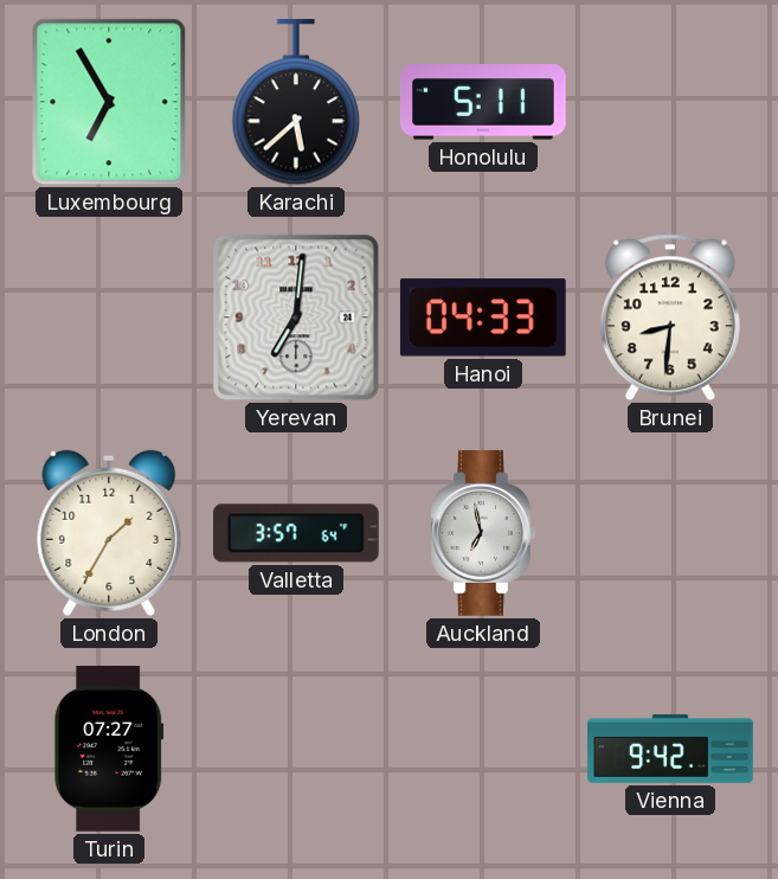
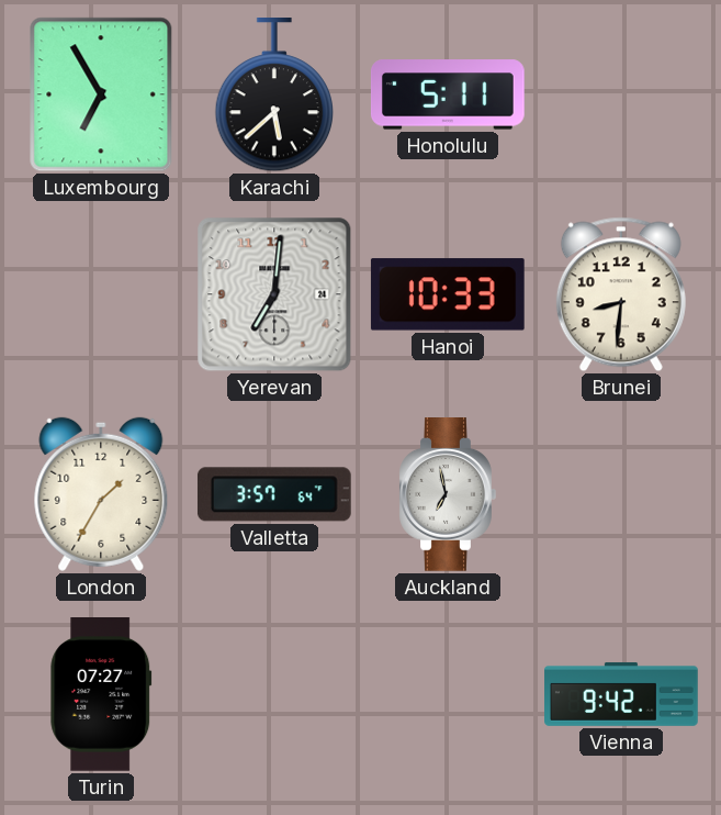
Hanoi: 04:33 -> 10:33
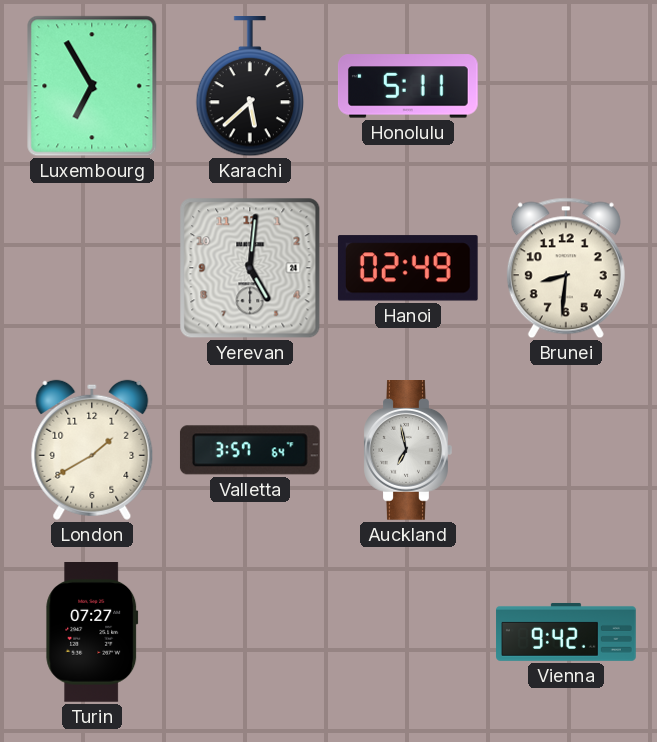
Yerevan: 7:01 -> 5:01
Hanoi: 10:33 -> 02:49
London: 1:35 -> 1:40
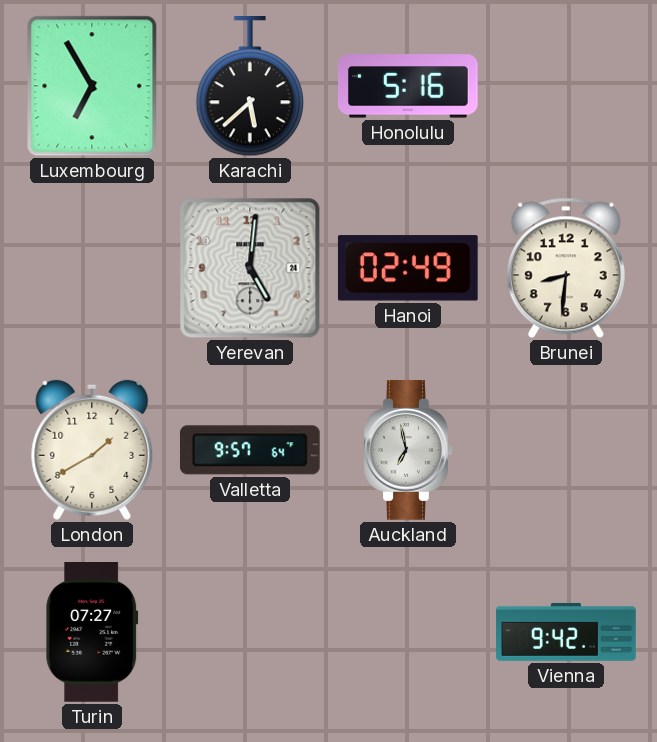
Honolulu: 5:11 -> 5:16
Valletta: 3:57 -> 9:57
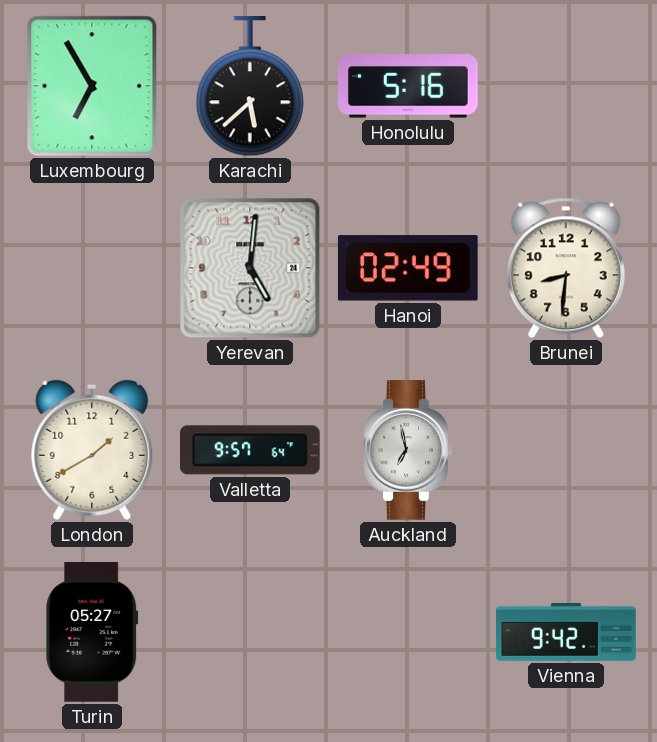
Turin: 07:27 -> 05:27
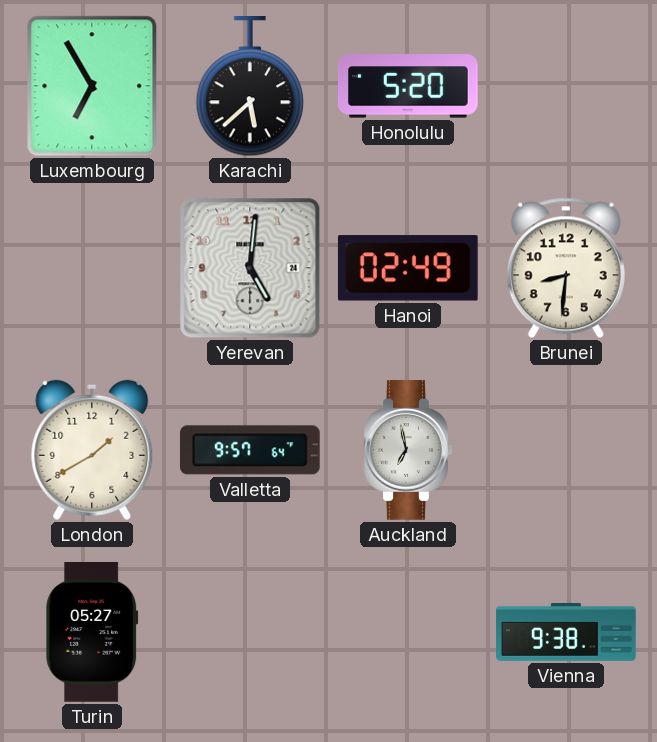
Honolulu: 5:16 -> 5:20
Vienna: 9:42 -> 9:38
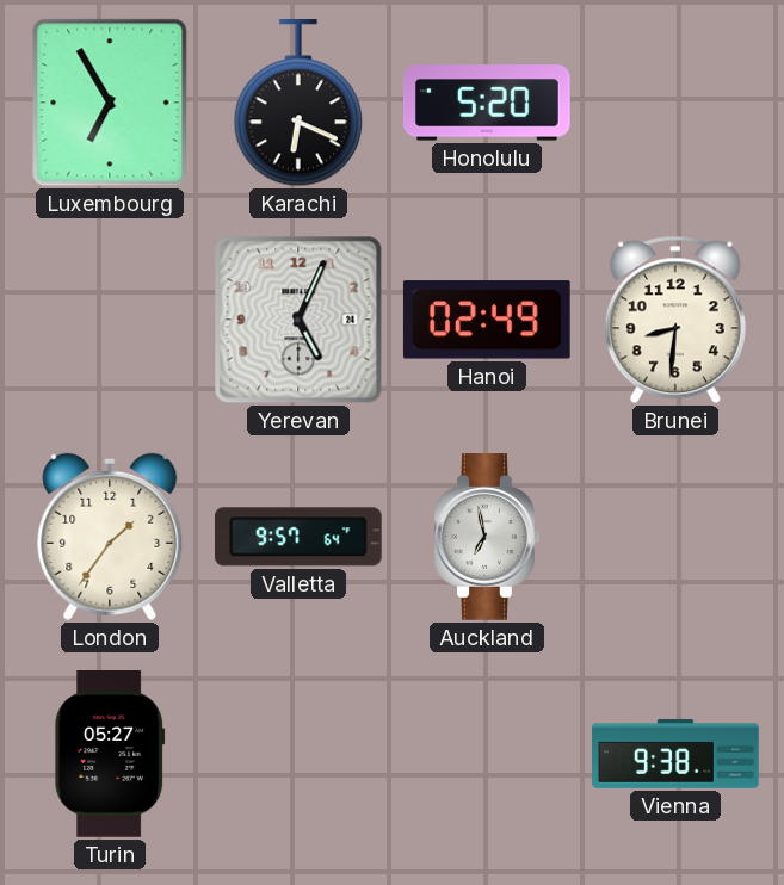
Karachi: 5:38 -> 6:19
Yerevan: 5:01 -> 5:04
London: 1:40 -> 1:36
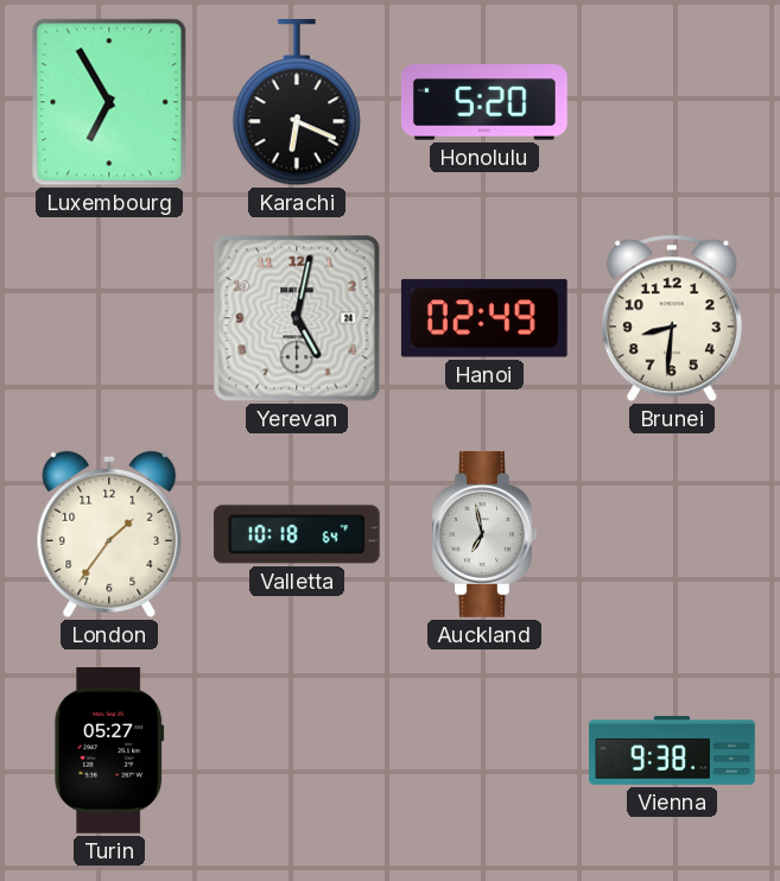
Yerevan: 5:04 -> 5:02
Valletta: 9:57 -> 10:18
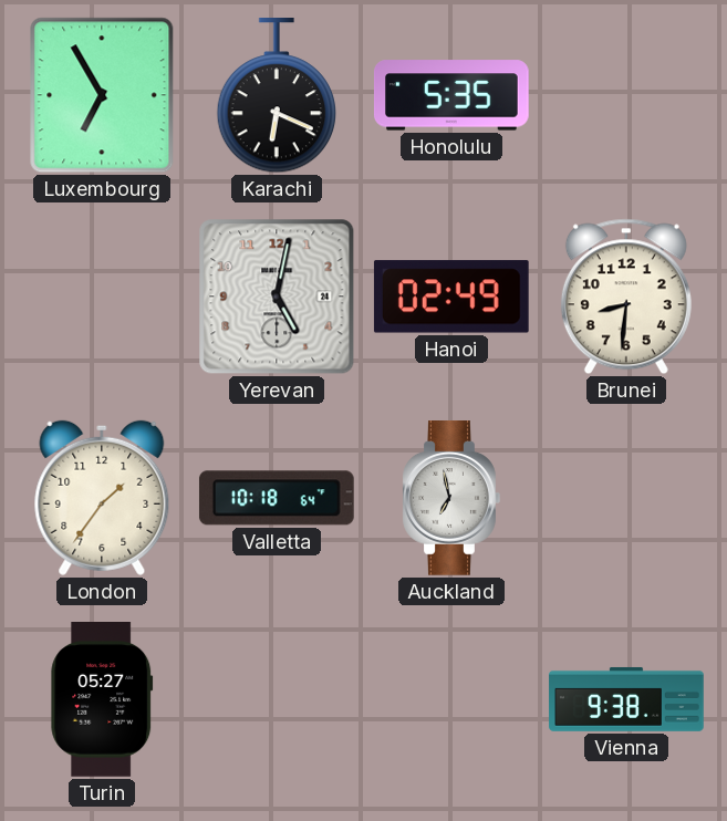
Honolulu: 5:20 -> 5:35
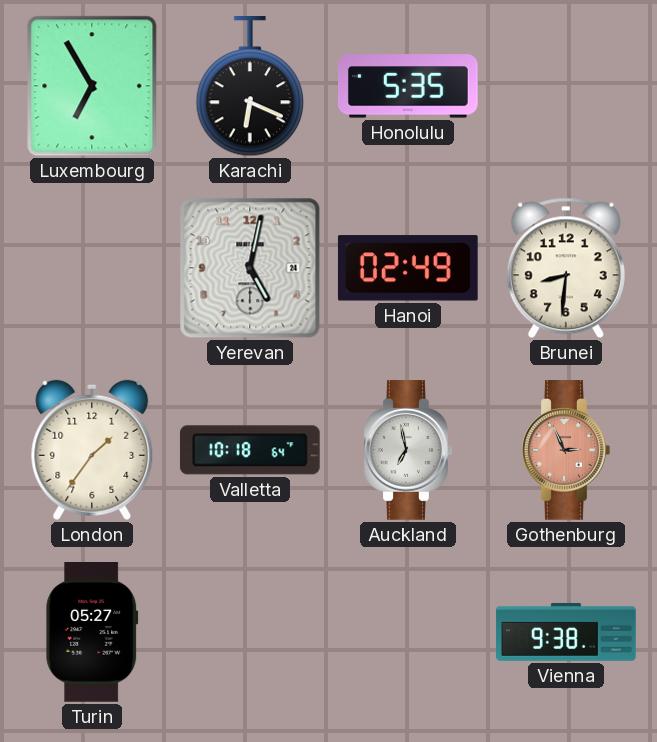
Gothenburg: none -> 2:56
